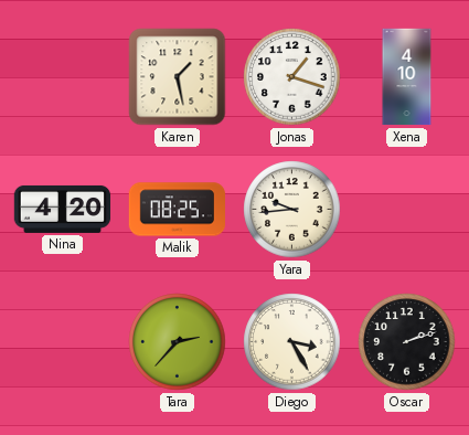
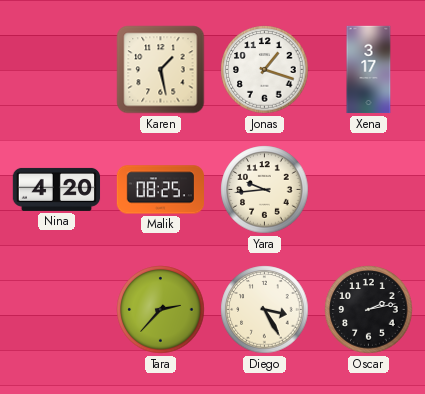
Xena: 4:10 -> 3:17
Oscar: 2:12 -> 2:13
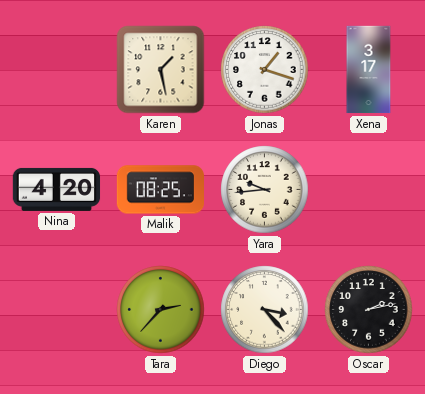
Diego: 3:25 -> 3:23
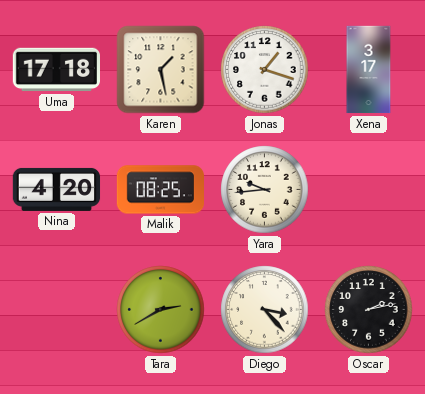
Uma: none -> 17:18
Tara: 2:37 -> 2:40
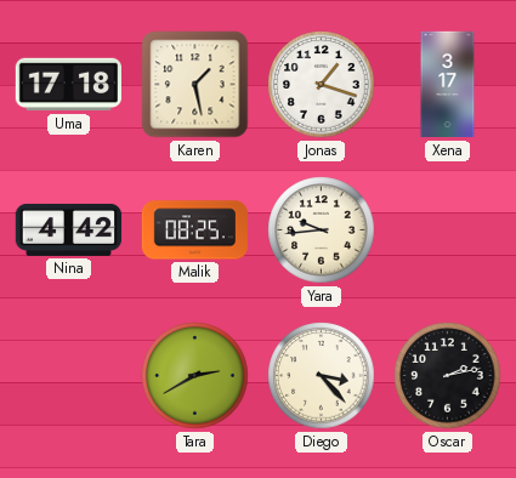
Nina: 4:20 -> 4:42
